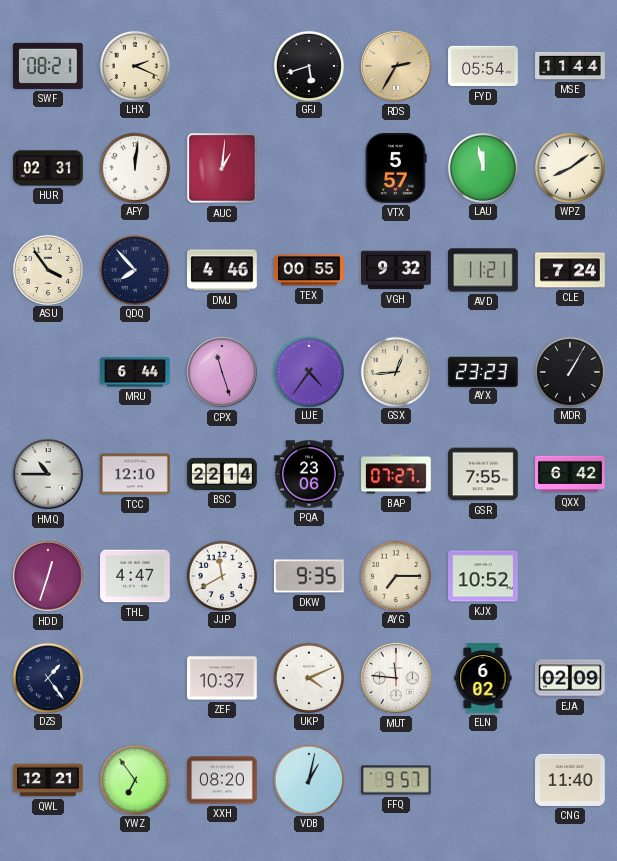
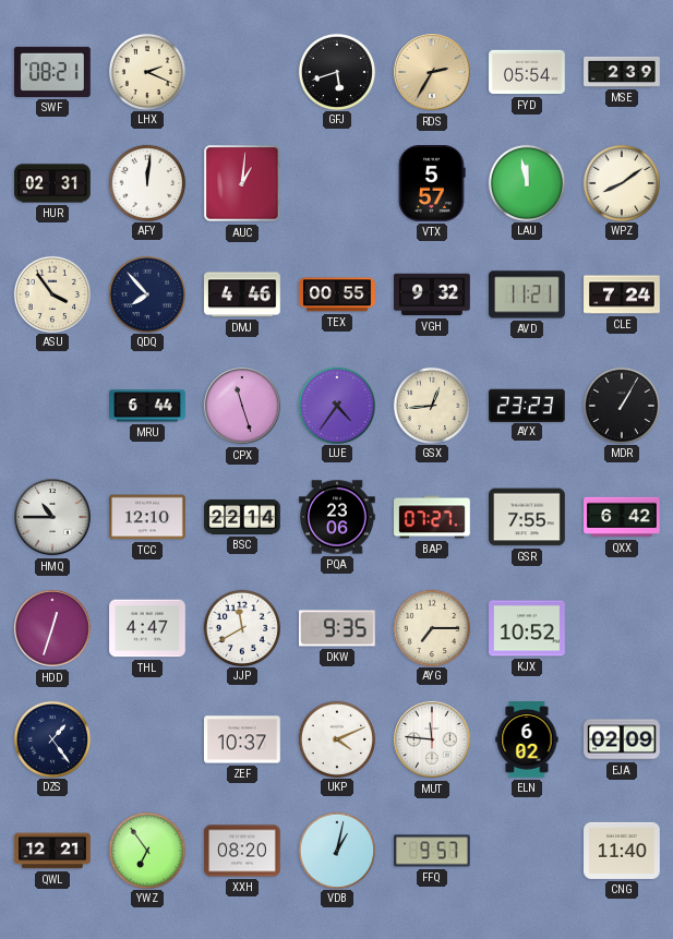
MSE: 11:44 -> 2:39
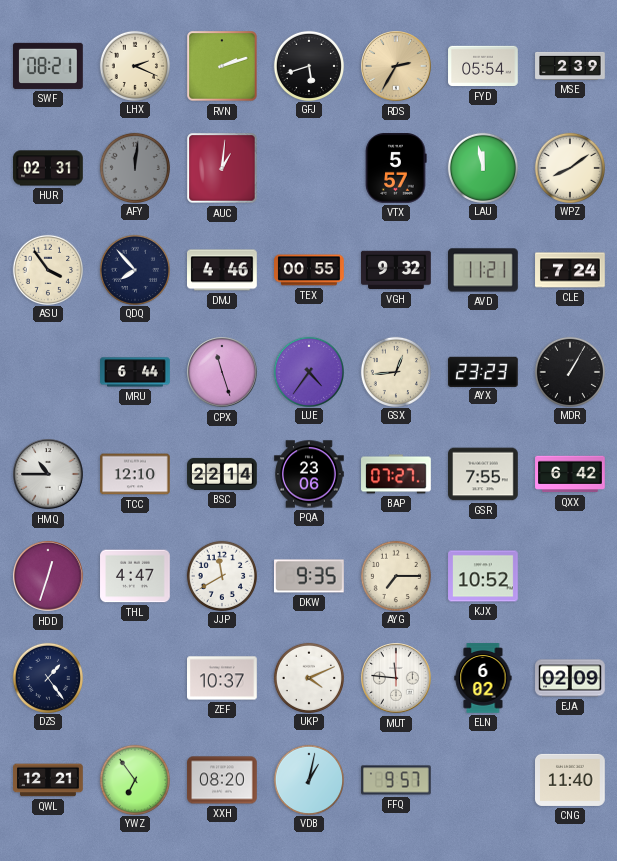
RVN: none -> 2:12
AFY dial: white -> grey
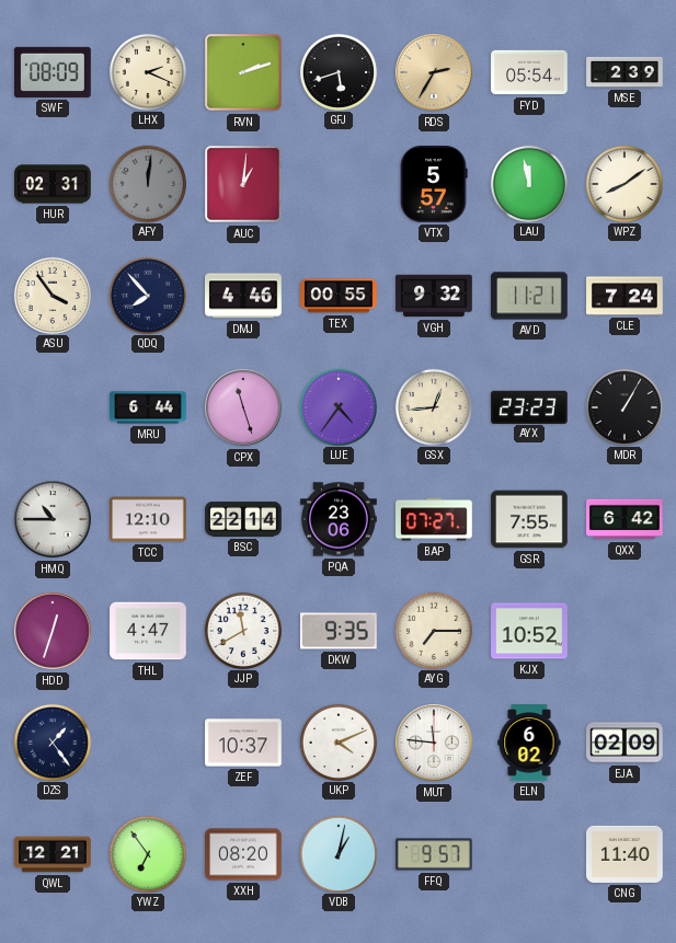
SWF: 08:21 -> 08:09
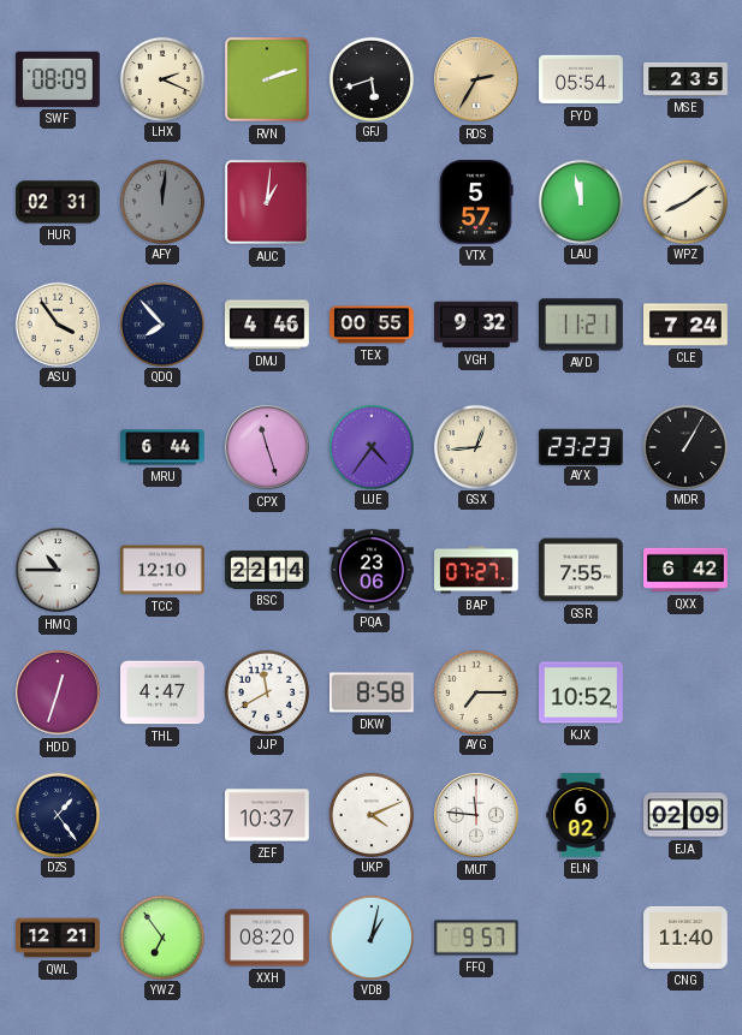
MSE: 2:39 -> 2:35
DKW: 9:35 -> 8:58
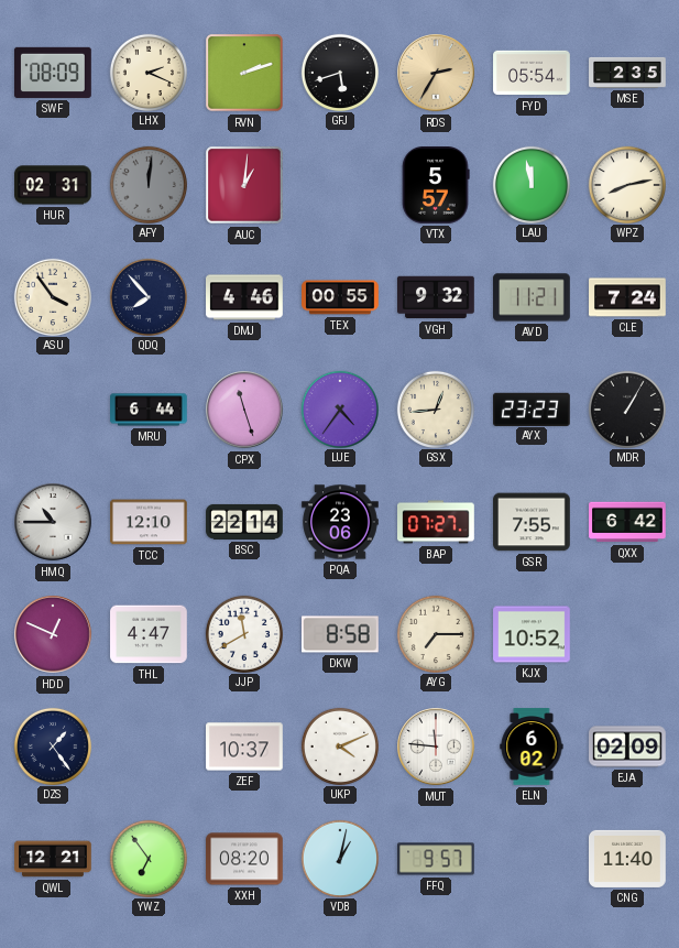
WPZ: 8:09 -> 8:13
HDD: 12:33 -> 12:49
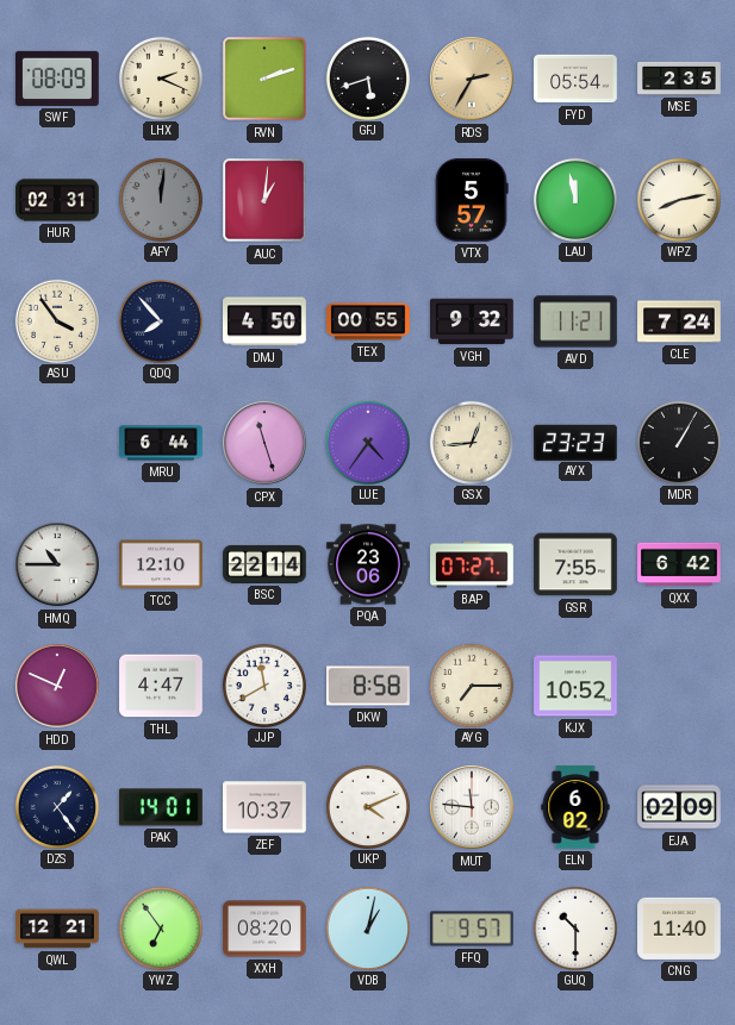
DMJ: 4:46 -> 4:50
PAK: none -> 14:01
GUQ: none -> 10:30
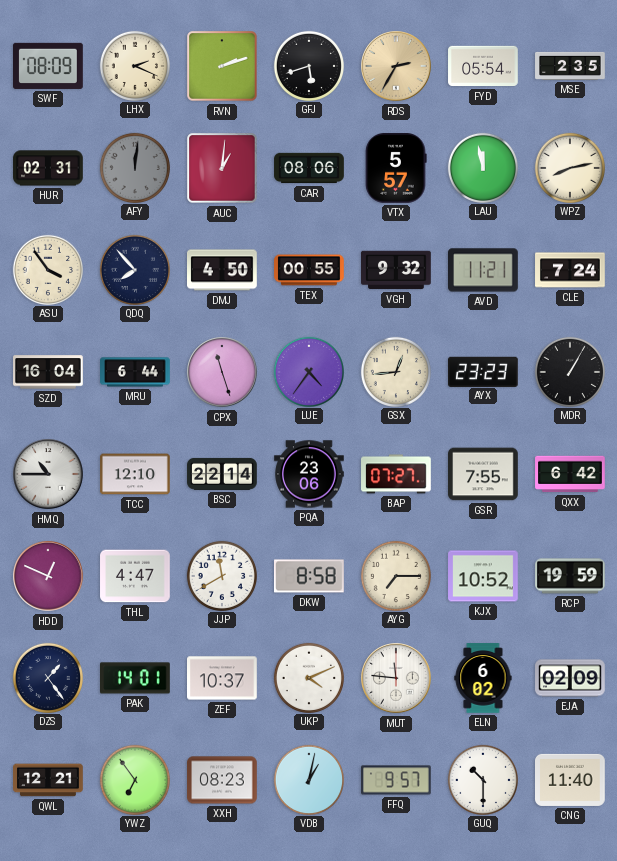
CAR: none -> 08:06
SZD: none -> 16:04
RCP: none -> 19:59
XXH: 08:20 -> 08:23
